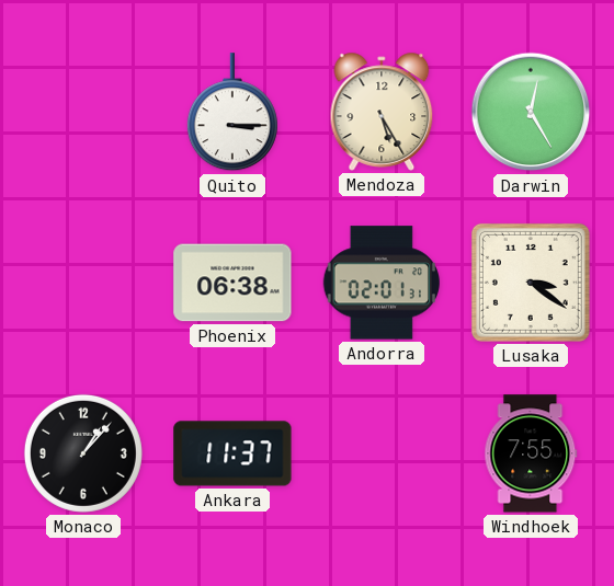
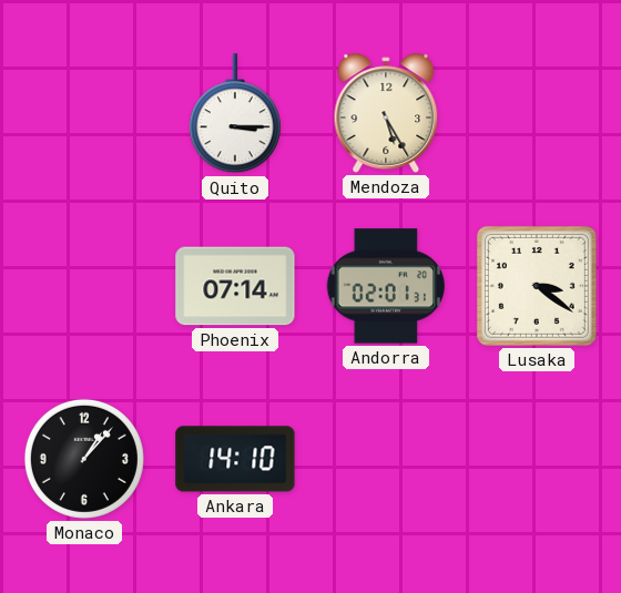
Darwin: 12:25 -> none
Phoenix: 06:38 -> 07:14
Ankara: 11:37 -> 14:10
Windhoek: 7:55 -> none
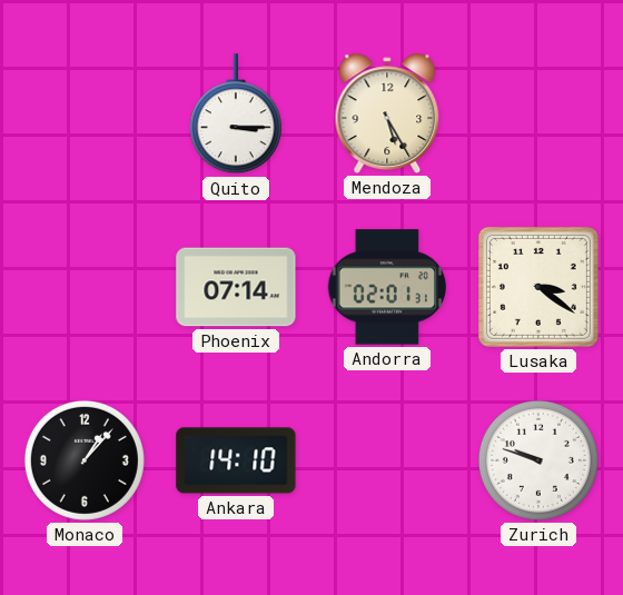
Zurich: none -> 9:48
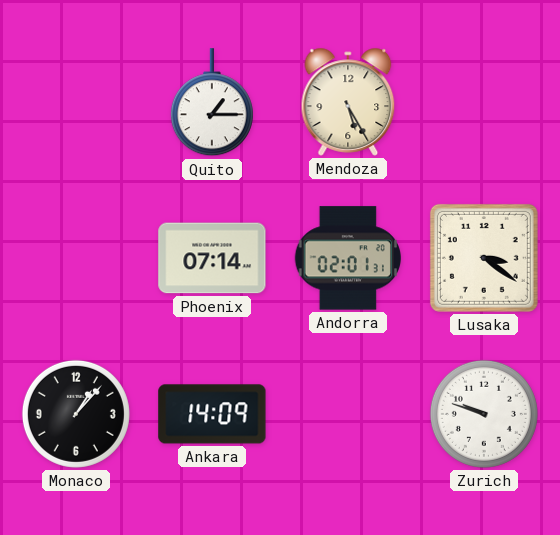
Quito: 3:15 -> 1:15
Ankara: 14:10 -> 14:09
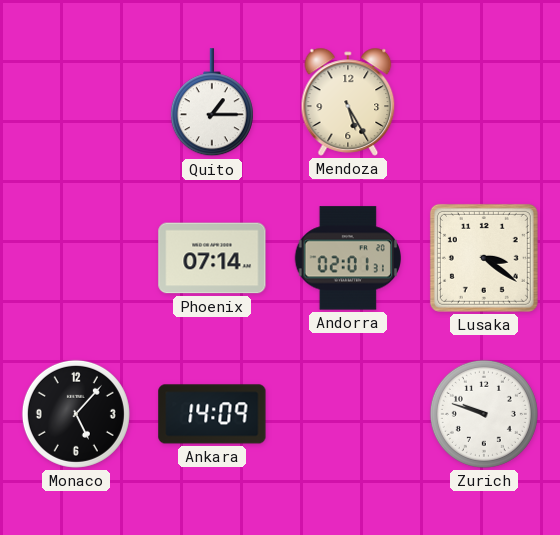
Monaco: 1:07 -> 5:07
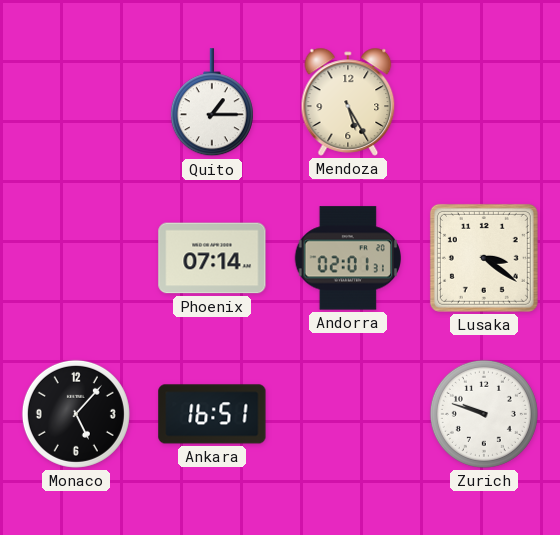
Ankara: 14:09 -> 16:51
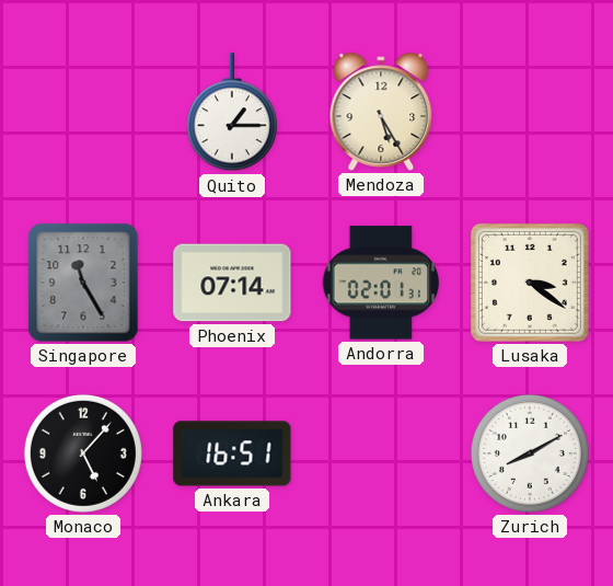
Singapore: none -> 11:25
Zurich: 9:48 -> 8:10
